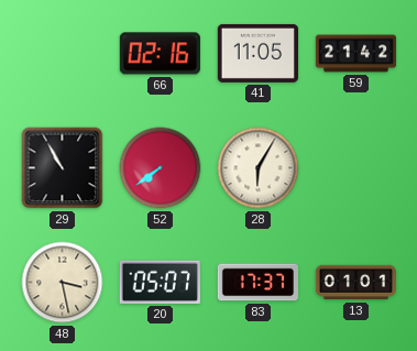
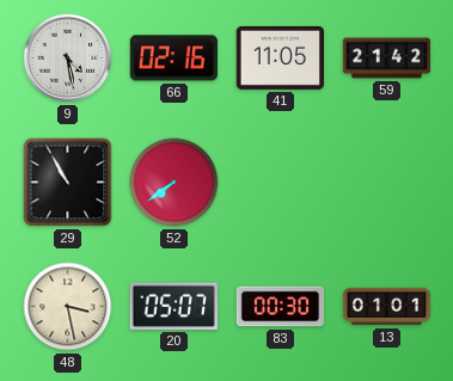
9: none -> 4:28
28: 6:05 -> none
83: 17:37 -> 00:30
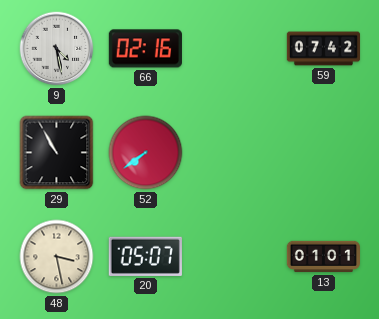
41: 11:05 -> none
59: 21:42 -> 07:42
83: 00:30 -> none
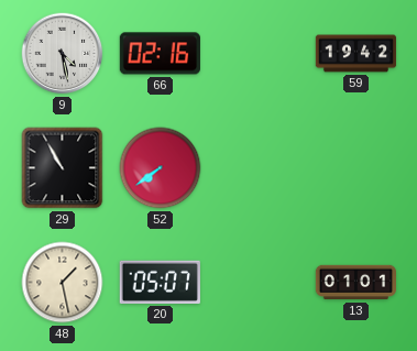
59: 07:42 -> 19:42
48: 3:28 -> 1:28
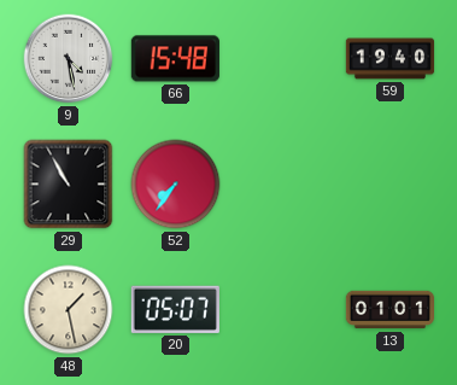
66: 02:16 -> 15:48
59: 19:42 -> 19:40
52: 7:39 -> 7:36
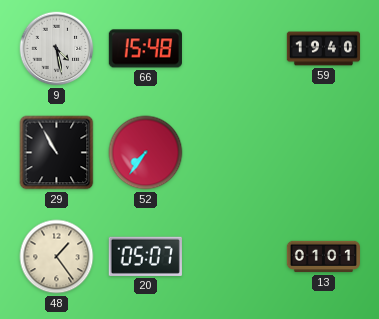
48: 1:28 -> 1:24
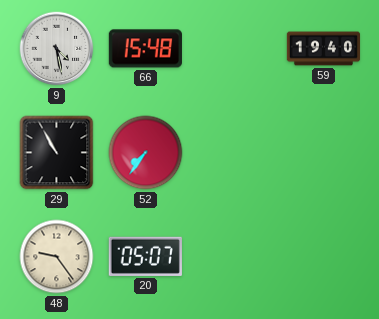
48: 1:24 -> 9:24
13: 01:01 -> none
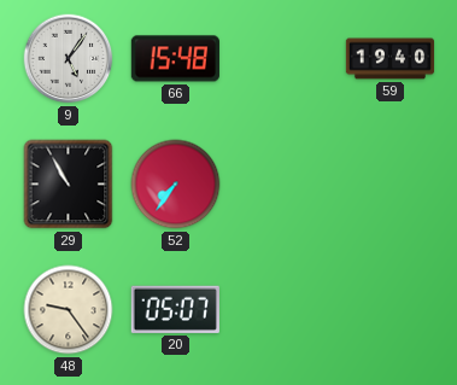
9: 4:28 -> 5:06
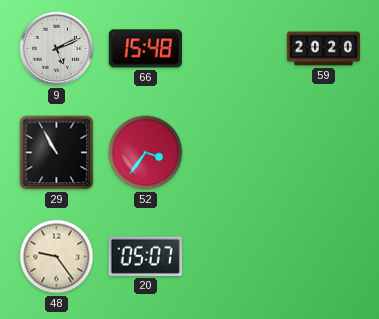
9: 5:06 -> 5:11
59: 19:40 -> 20:20
52: 7:36 -> 3:36
